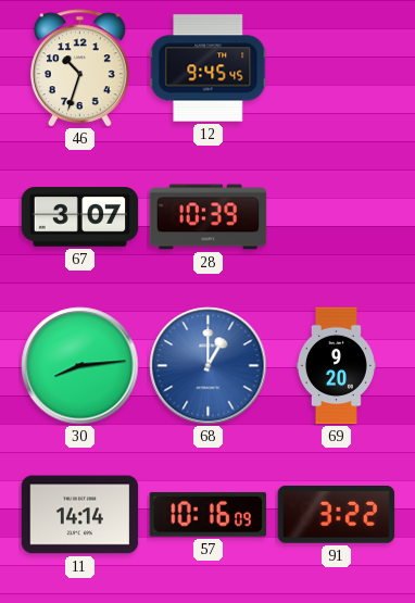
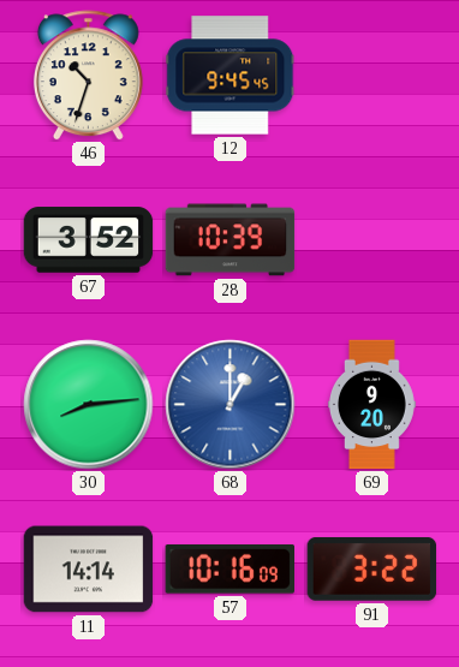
67: 3:07 -> 3:52
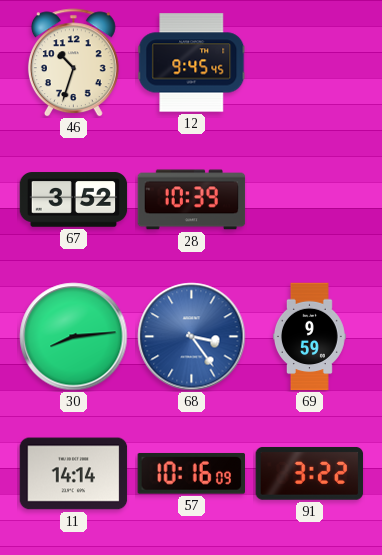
68: 1:00 -> 3:24
69: 9:20 -> 9:59
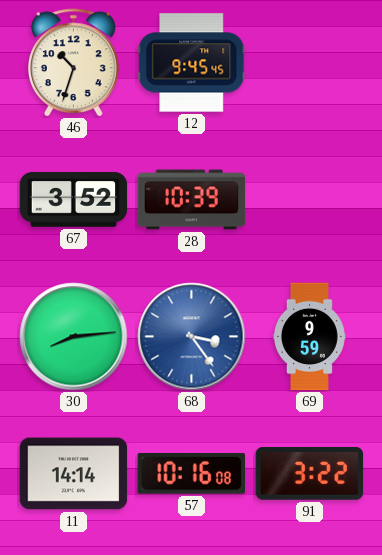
57: 10:16:09 -> 10:16:08
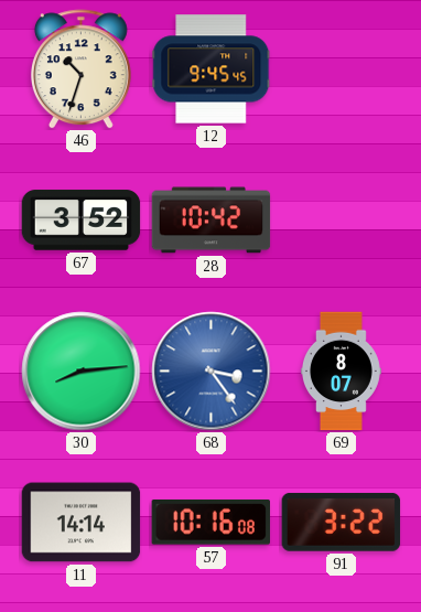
28: 10:39 -> 10:42
69: 9:59 -> 8:07
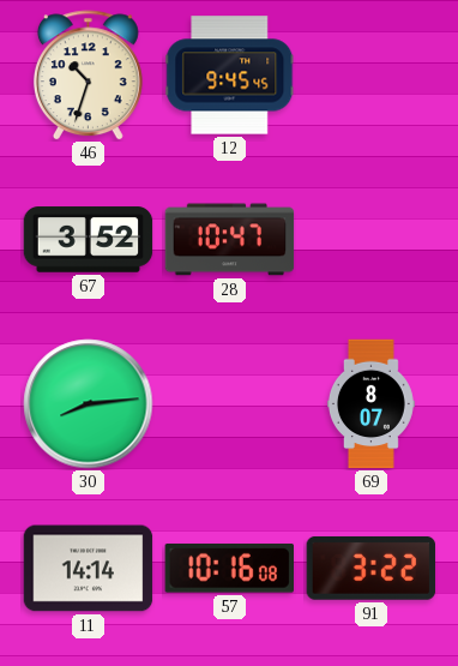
28: 10:42 -> 10:47
68: 3:24 -> none
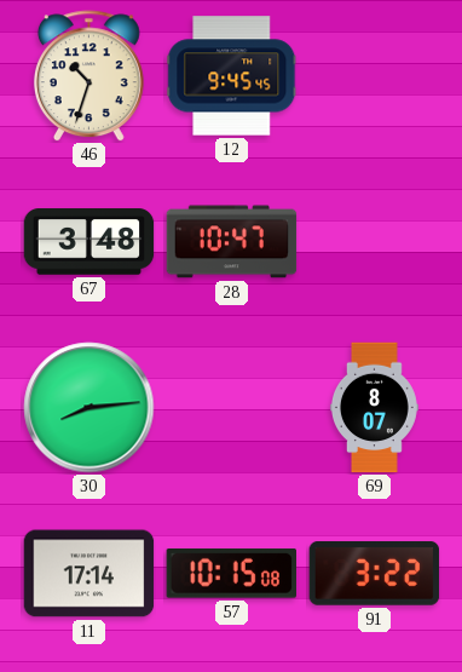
67: 3:52 -> 3:48
11: 14:14 -> 17:14
57: 10:16 -> 10:15
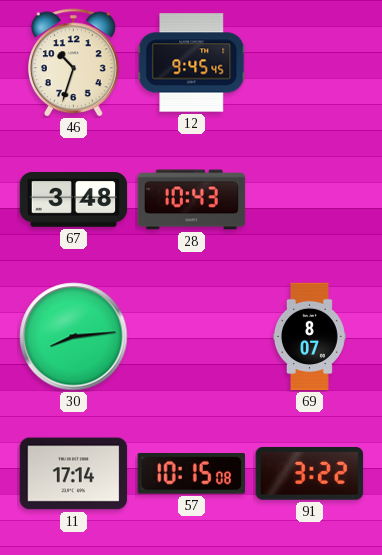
28: 10:47 -> 10:43
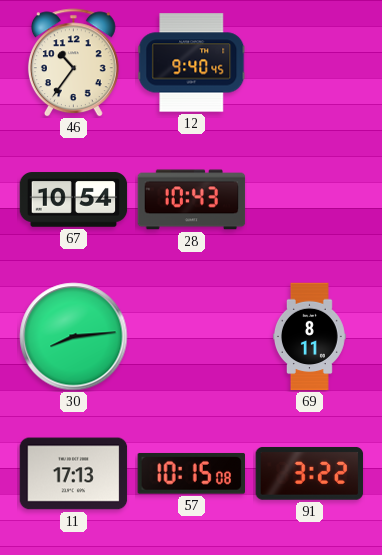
46: 10:33 -> 10:36
12: 9:45 -> 9:40
67: 3:48 -> 10:54
69: 8:07 -> 8:11
11: 17:14 -> 17:13
